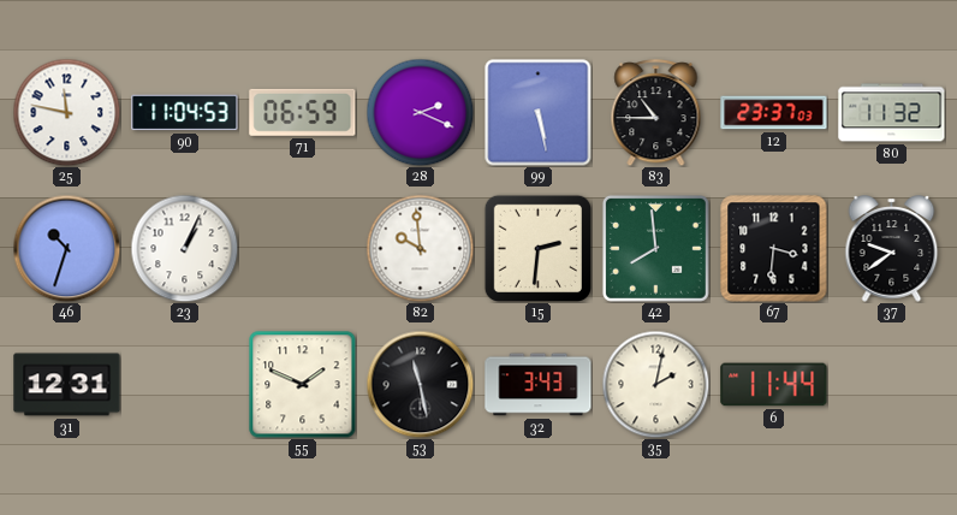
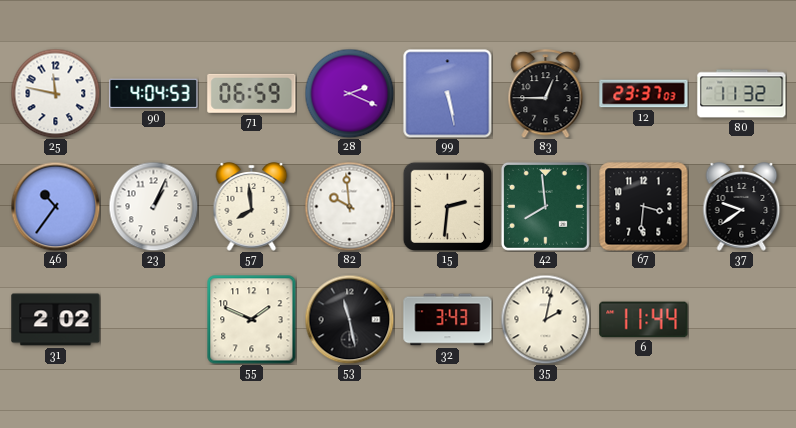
90: 11:04 -> 4:04
83: 10:45 -> 12:45
46: 10:33 -> 10:36
57: none -> 7:59
31: 12:31 -> 2:02
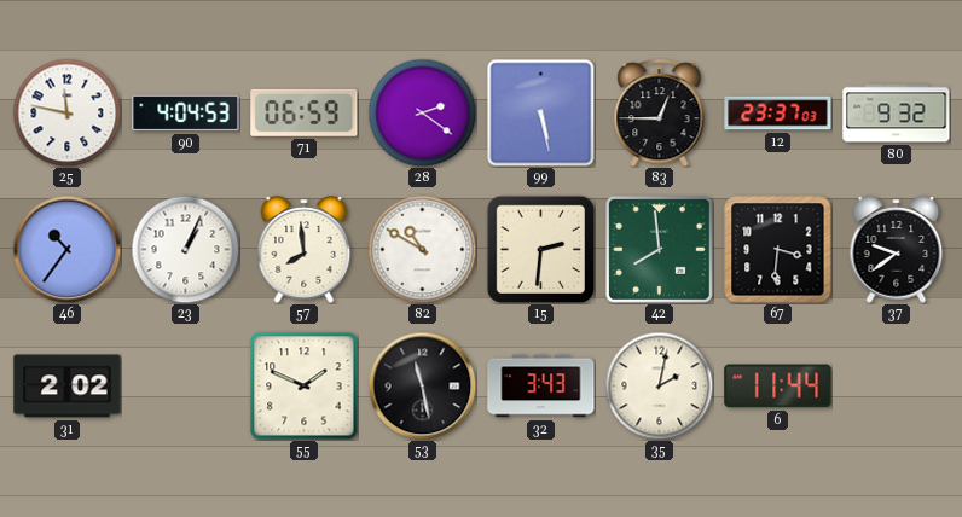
28: 2:19 -> 2:21
80: 11:32 -> 9:32
82: 9:59 -> 10:50
